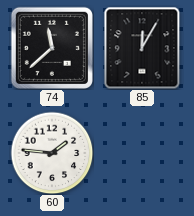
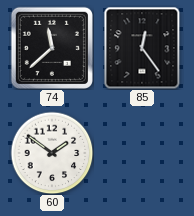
85: 12:05 -> 12:24
60: 1:46 -> 1:51
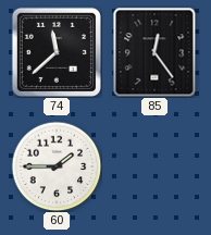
60: 1:51 -> 1:45
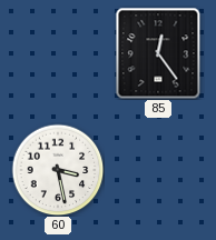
74: 11:38 -> none
60: 1:45 -> 3:28
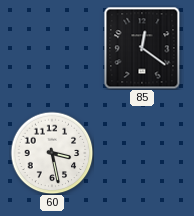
85: 12:24 -> 12:21
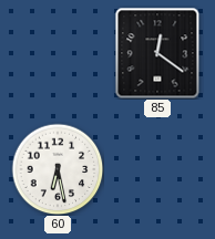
60: 3:28 -> 6:28
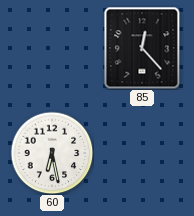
85: 12:21 -> 12:23
